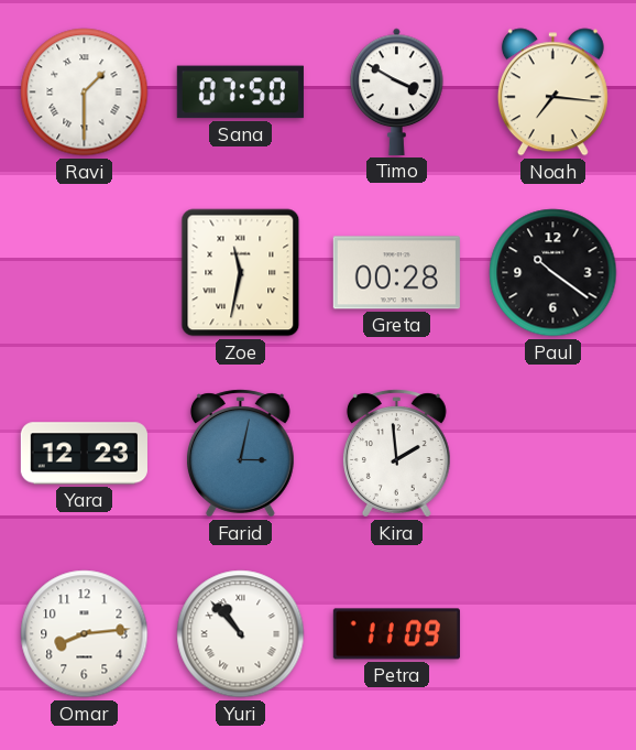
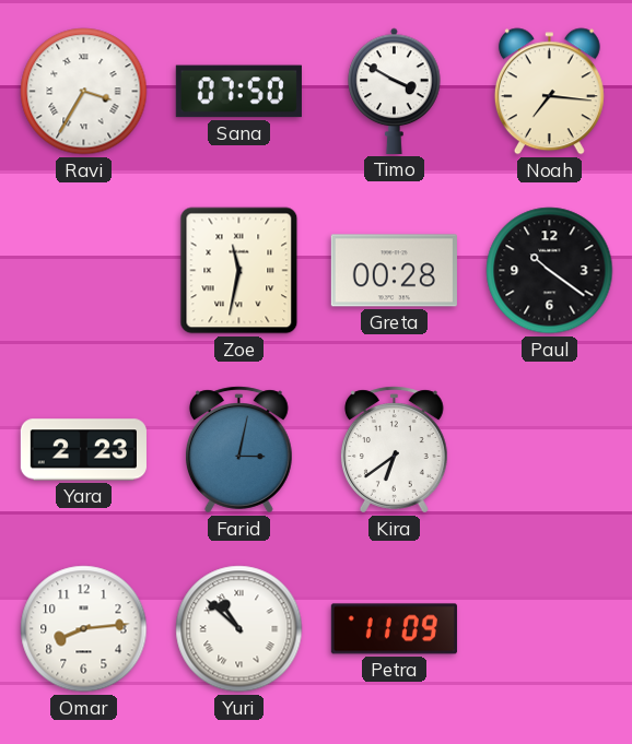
Ravi: 1:30 -> 3:35
Yara: 12:23 -> 2:23
Kira: 1:59 -> 6:39
Yuri: 10:53 -> 10:52
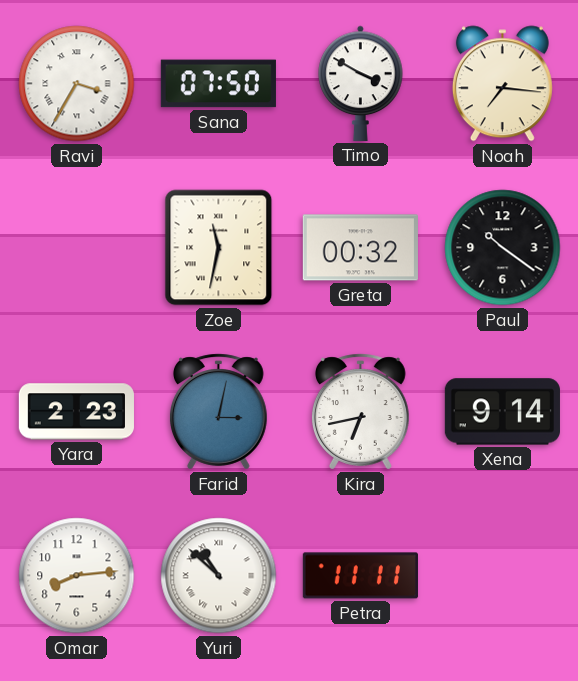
Greta: 00:28 -> 00:32
Kira: 6:39 -> 6:43
Xena: none -> 9:14
Petra: 11:09 -> 11:11
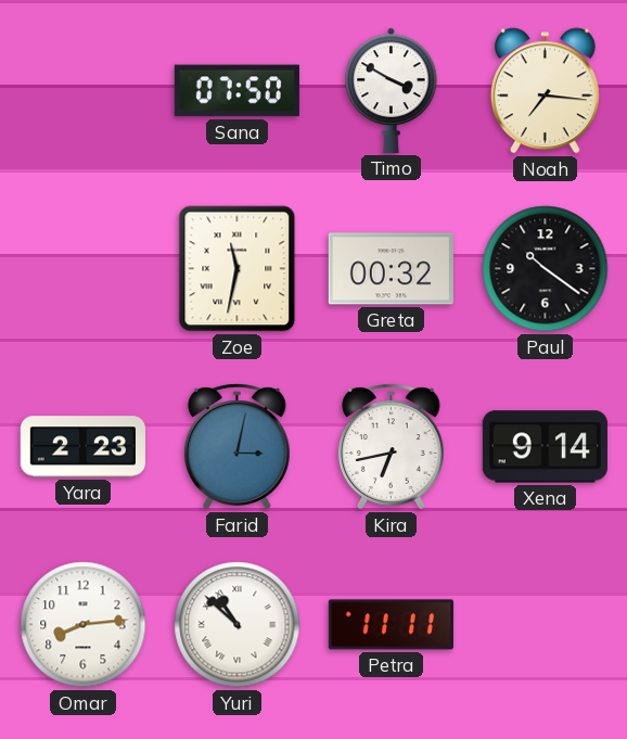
Ravi: 3:35 -> none
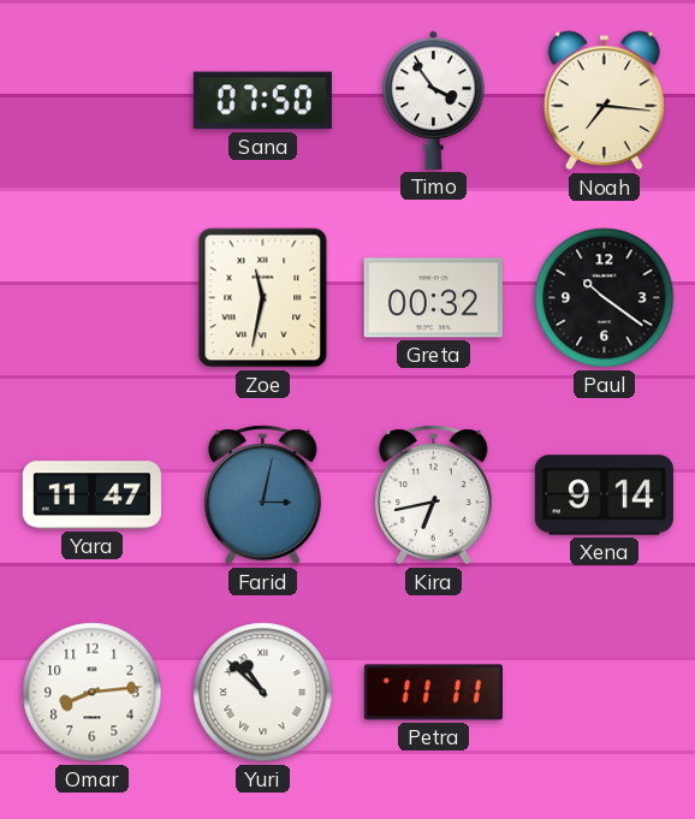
Timo: 3:50 -> 3:54
Yara: 2:23 -> 11:47
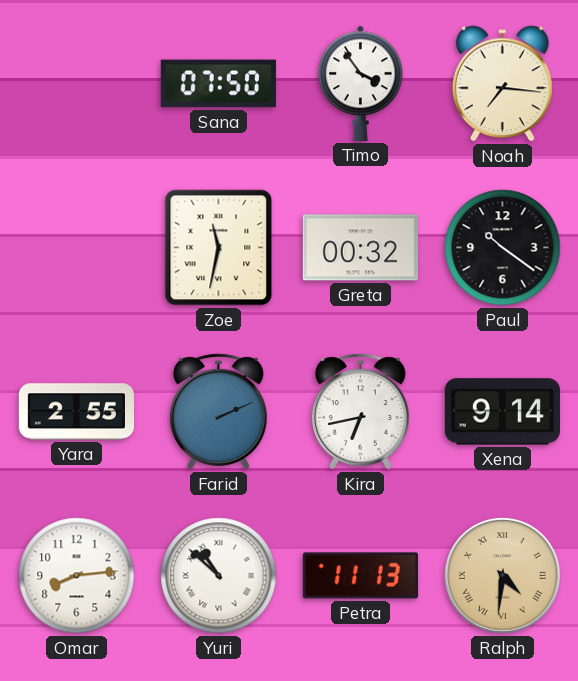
Yara: 11:47 -> 2:55
Farid: 3:02 -> 2:11
Petra: 11:11 -> 11:13
Ralph: none -> 4:31
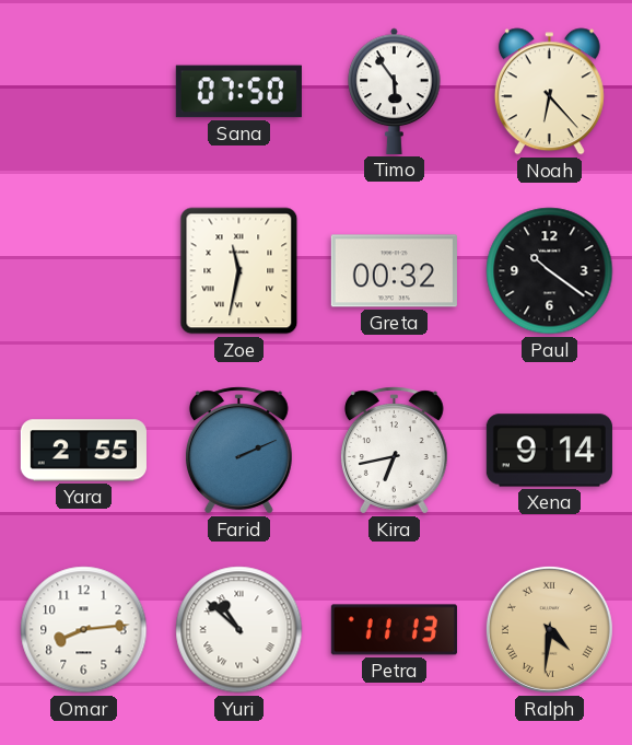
Timo: 3:54 -> 5:54
Noah: 7:16 -> 6:23
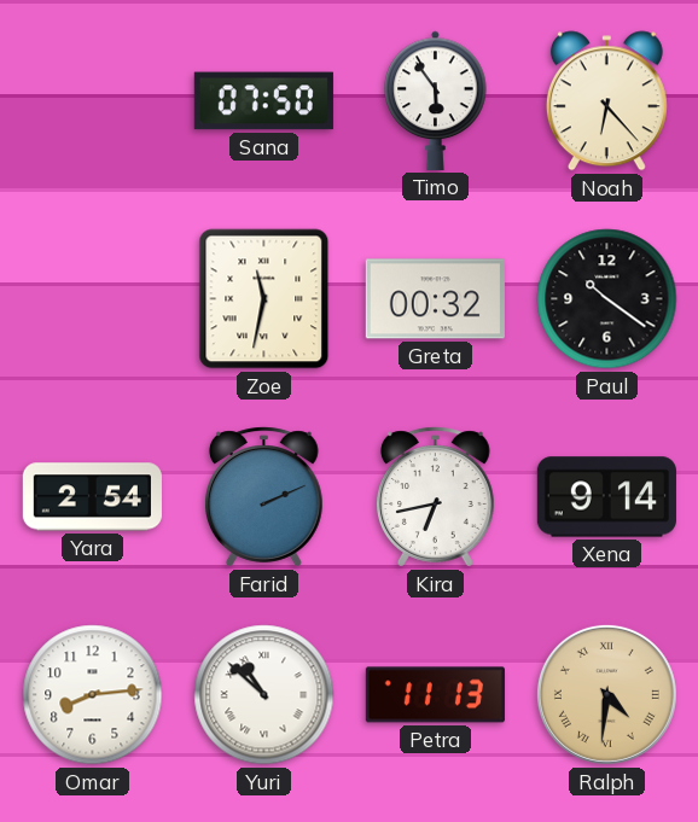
Yara: 2:55 -> 2:54
